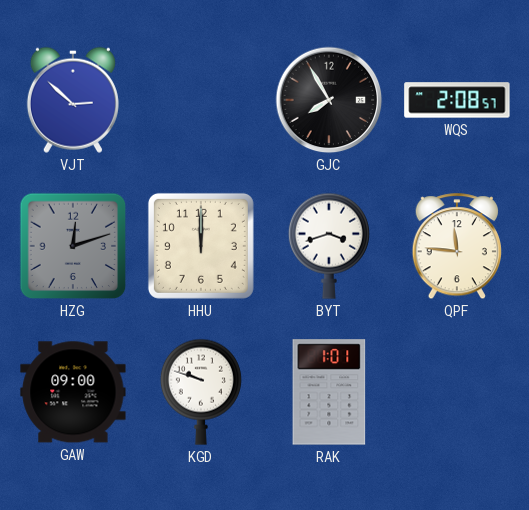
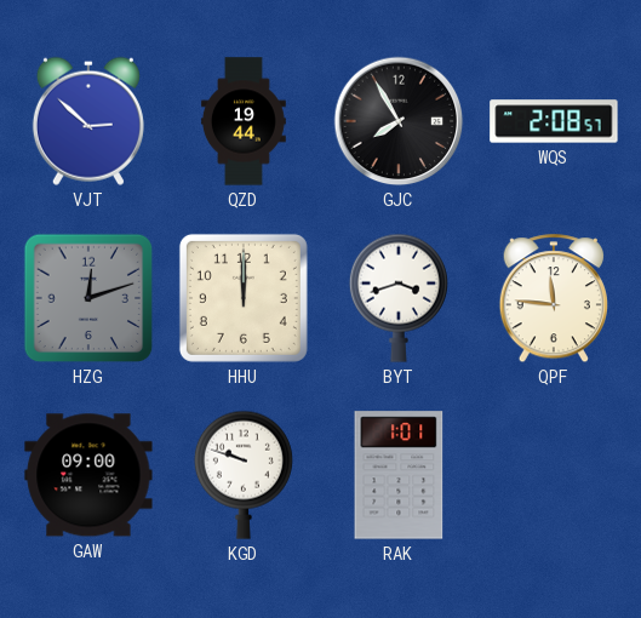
QZD: none -> 19:44
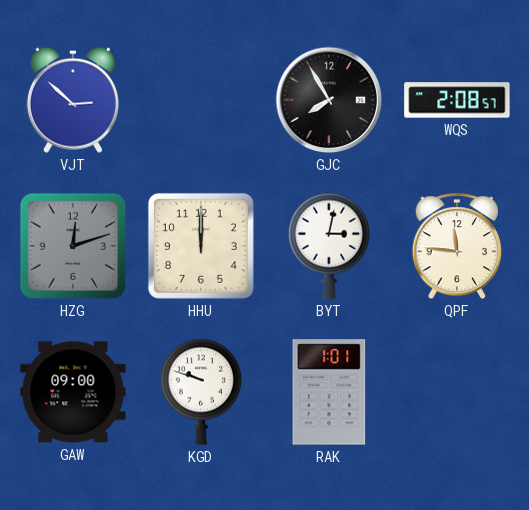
QZD: 19:44 -> none
BYT: 3:42 -> 3:02
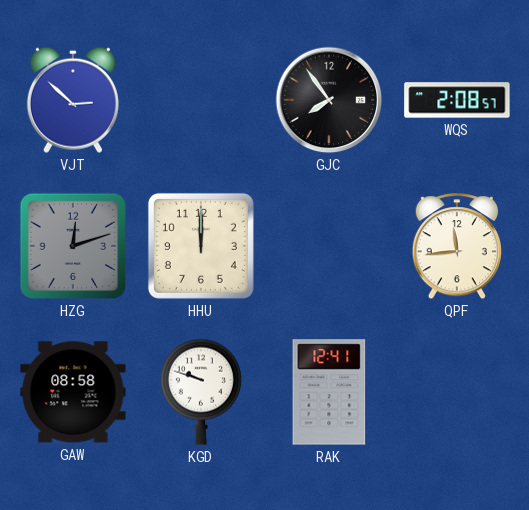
GJC: 7:55 -> 7:54
BYT: 3:02 -> none
QPF: 11:46 -> 11:44
GAW: 09:00 -> 08:58
RAK: 1:01 -> 12:41
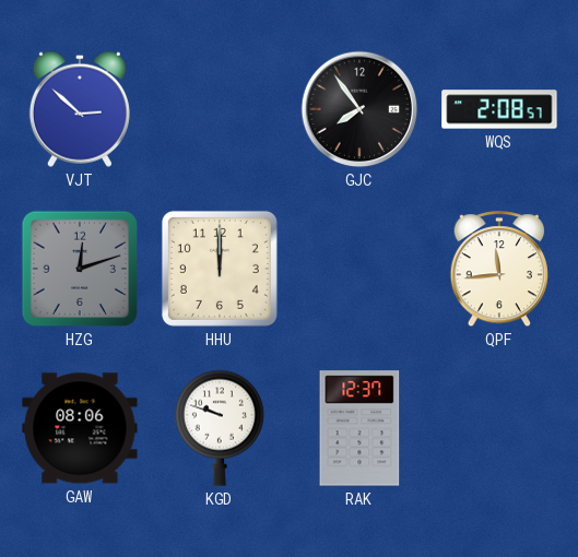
GAW: 08:58 -> 08:06
RAK: 12:41 -> 12:37
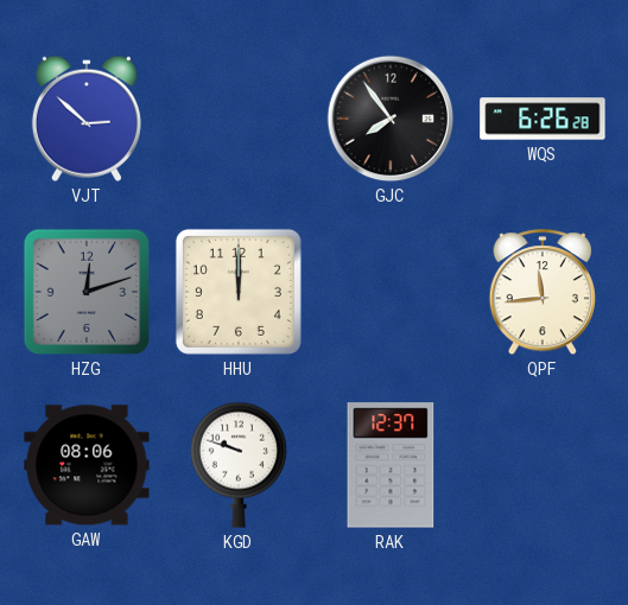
WQS: 2:08 -> 6:26
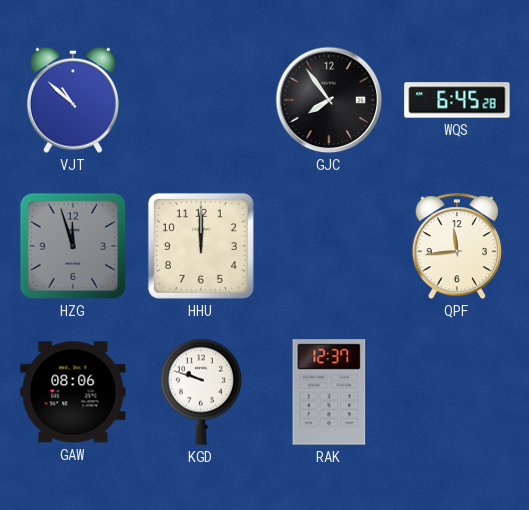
VJT: 2:52 -> 10:52
WQS: 6:26 -> 6:45
HZG: 12:12 -> 11:57
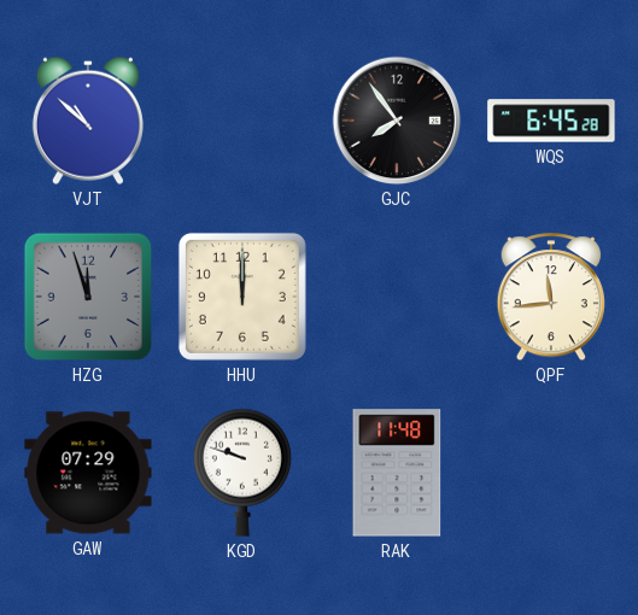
GAW: 08:06 -> 07:29
RAK: 12:37 -> 11:48
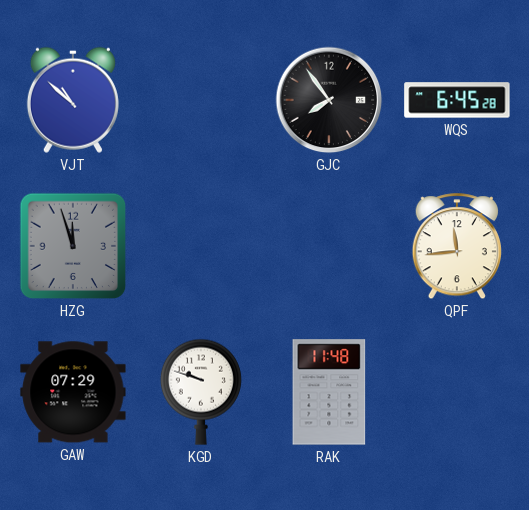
HHU: 12:00 -> none
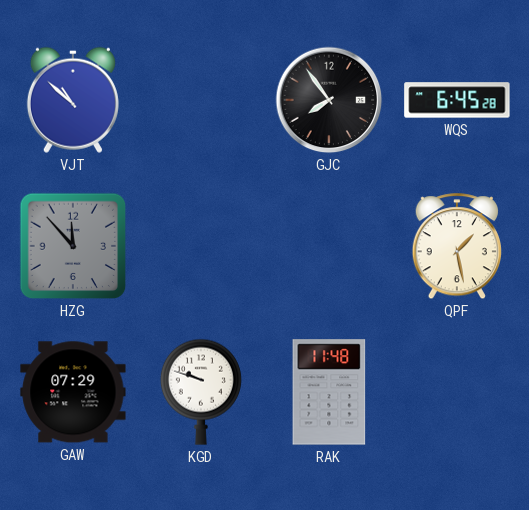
HZG: 11:57 -> 11:53
QPF: 11:44 -> 1:28
